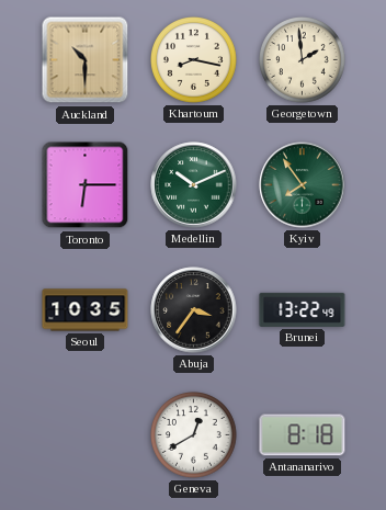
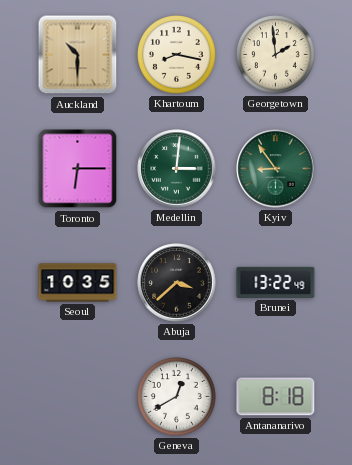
Medellin: 10:11 -> 3:01
Kyiv: 7:54 -> 8:54
Abuja: 3:36 -> 3:38
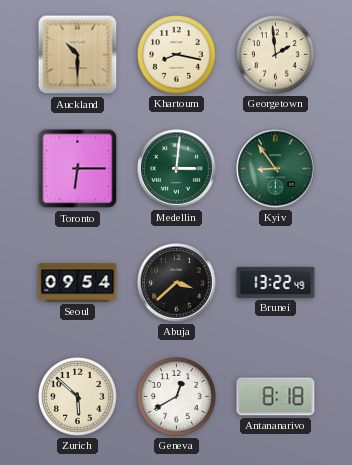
Seoul: 10:35 -> 09:54
Zurich: none -> 5:52
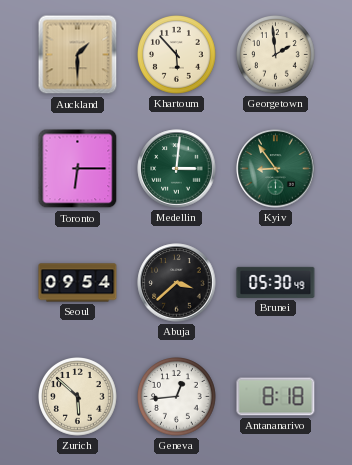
Auckland: 10:30 -> 1:30
Khartoum: 8:17 -> 5:53
Brunei: 13:22 -> 05:30
Geneva: 12:40 -> 12:44
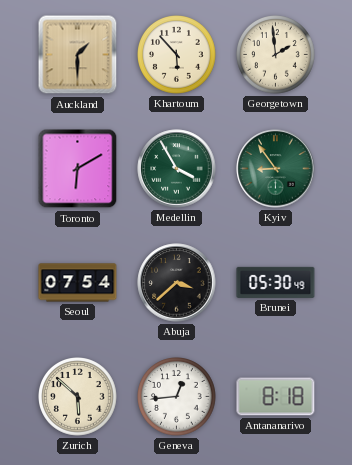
Toronto: 6:15 -> 6:10
Medellin: 3:01 -> 3:55
Seoul: 09:54 -> 07:54
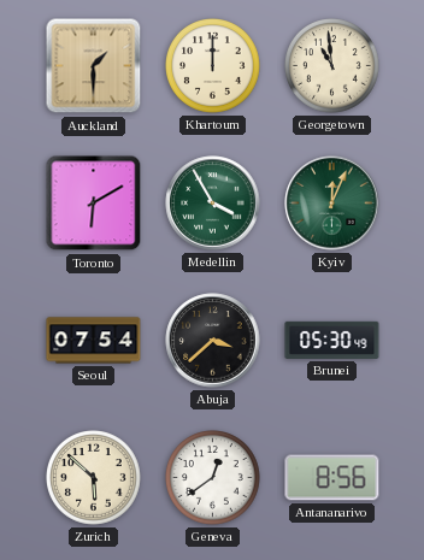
Khartoum: 5:53 -> 12:00
Georgetown: 1:59 -> 10:59
Kyiv: 8:54 -> 12:04
Geneva: 12:44 -> 12:39
Antananarivo: 8:18 -> 8:56
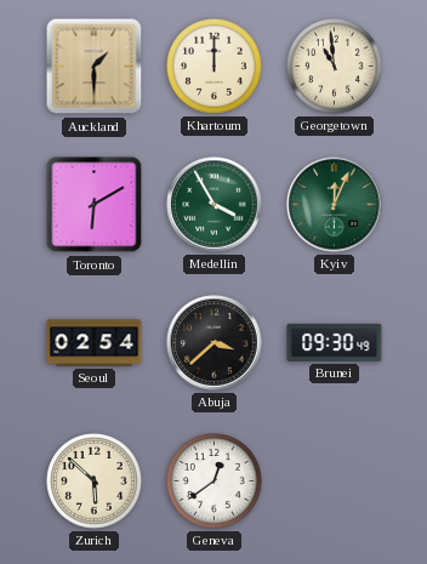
Seoul: 07:54 -> 02:54
Brunei: 05:30 -> 09:30
Antananarivo: 8:56 -> none
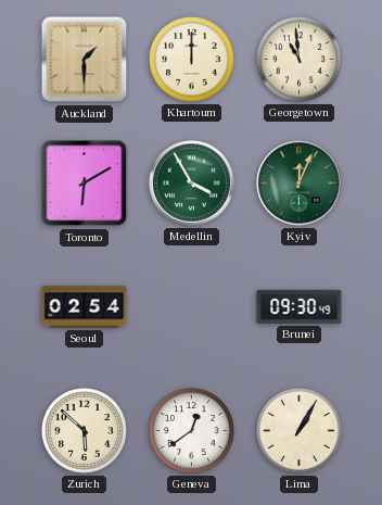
Abuja: 3:38 -> none
Lima: none -> 1:05
